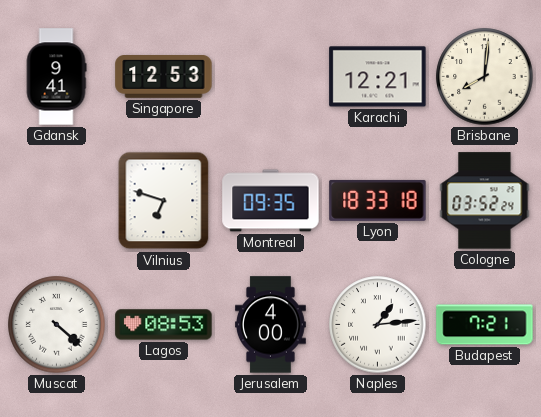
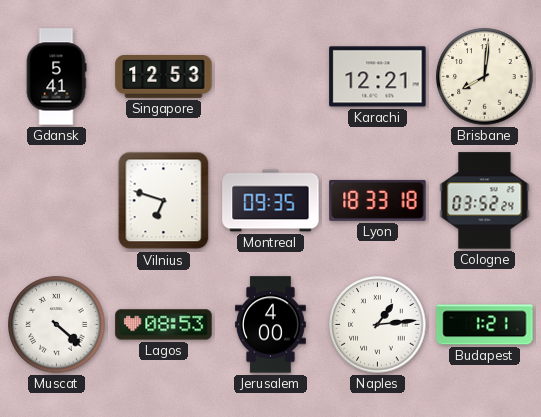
Gdansk: 9:41 -> 5:41
Budapest: 7:21 -> 1:21
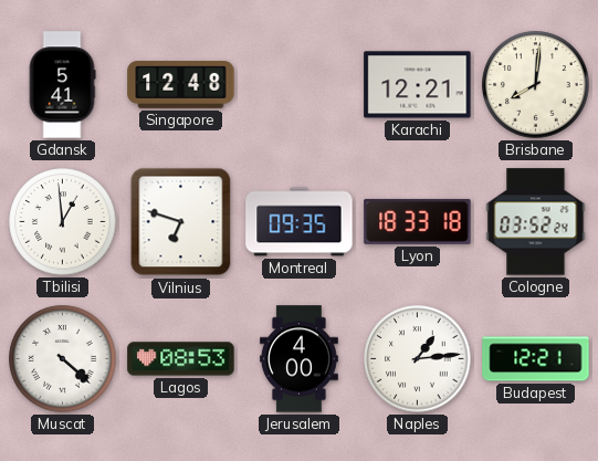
Singapore: 12:53 -> 12:48
Tbilisi: none -> 12:59
Budapest: 1:21 -> 12:21
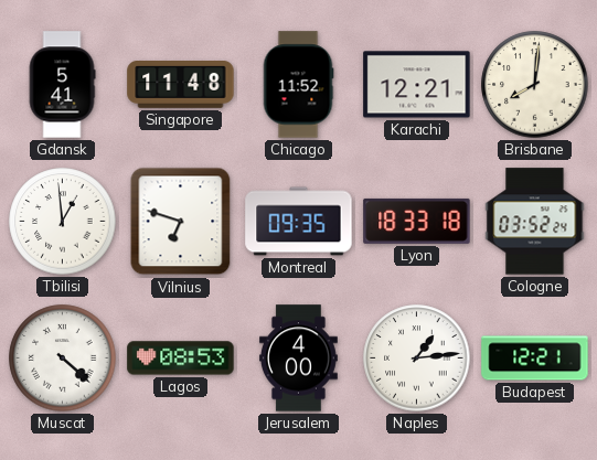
Singapore: 12:48 -> 11:48
Chicago: none -> 11:52
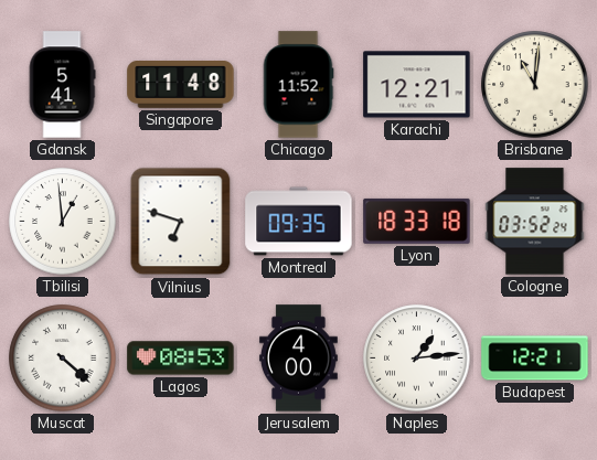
Brisbane: 8:01 -> 11:01
